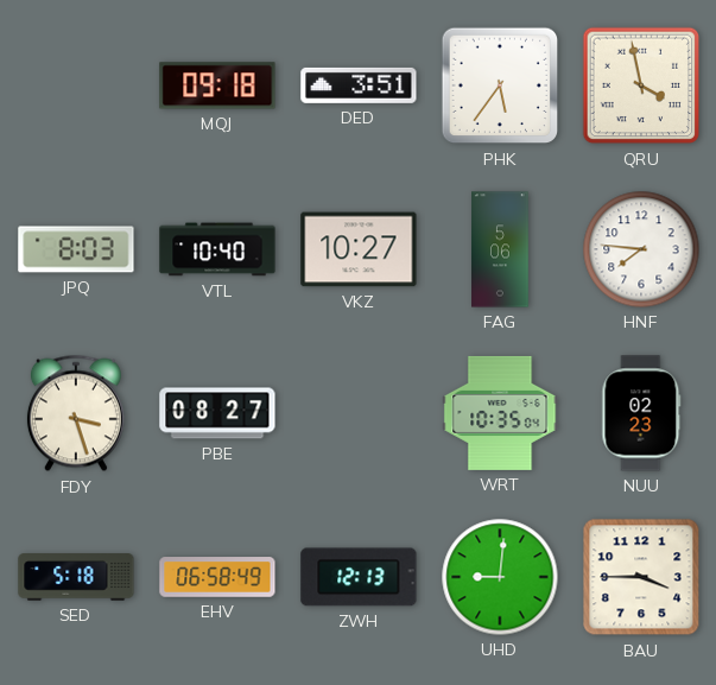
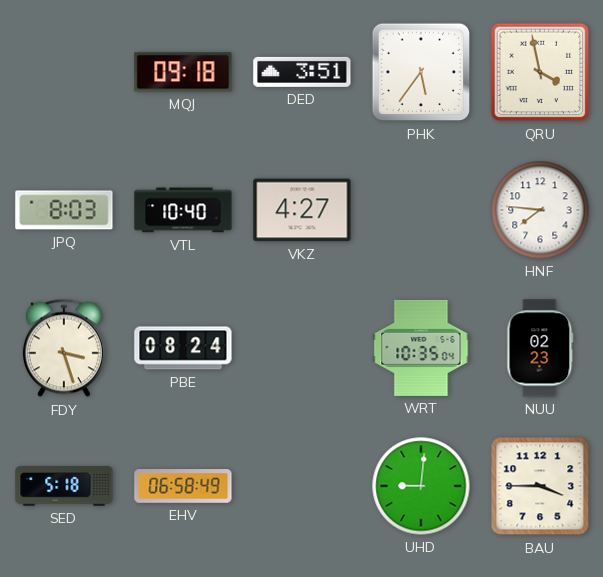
VKZ: 10:27 -> 4:27
FAG: 5:06 -> none
PBE: 08:27 -> 08:24
ZWH: 12:13 -> none
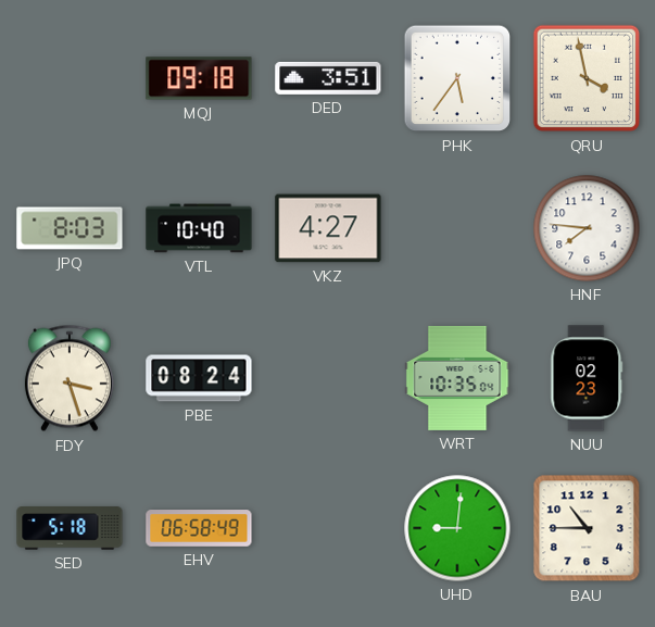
BAU: 3:45 -> 10:45
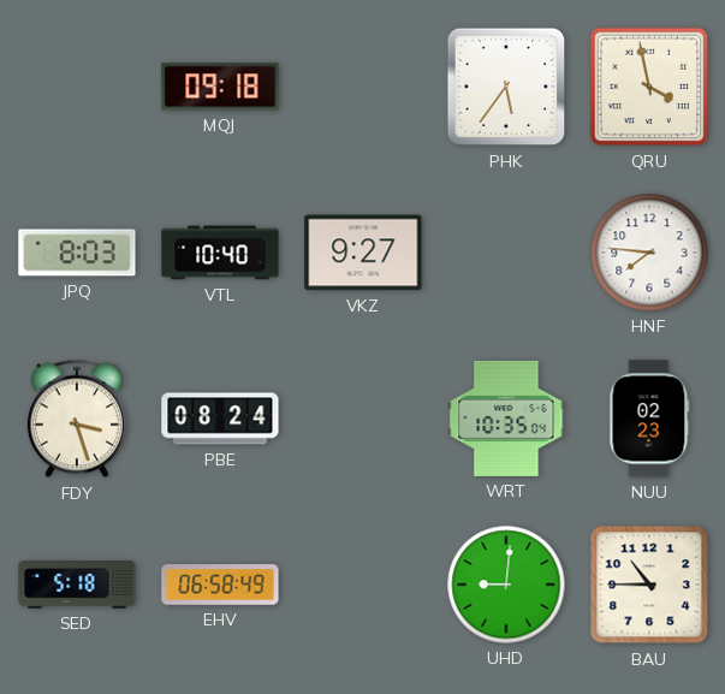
DED: 3:51 -> none
VKZ: 4:27 -> 9:27
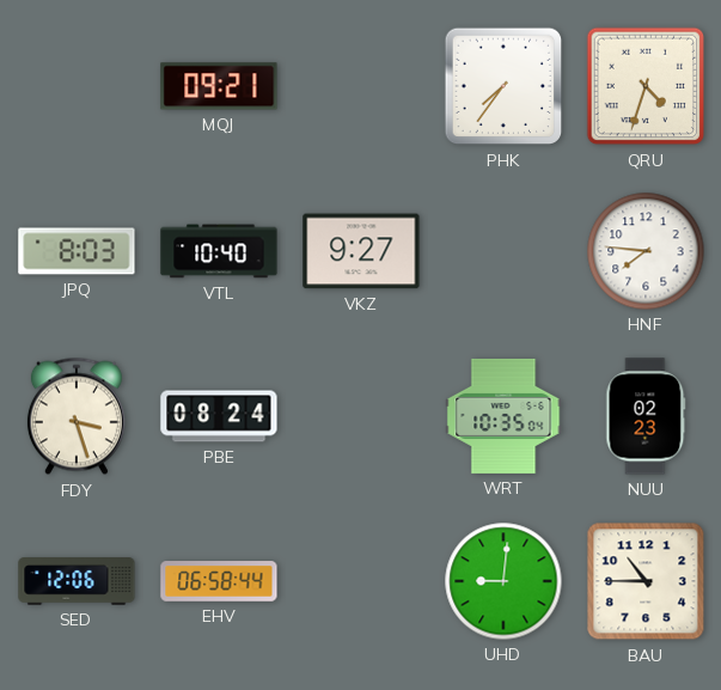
MQJ: 09:18 -> 09:21
PHK: 5:36 -> 7:36
QRU: 3:58 -> 4:33
SED: 5:18 -> 12:06
EHV: 06:58:49 -> 06:58:44
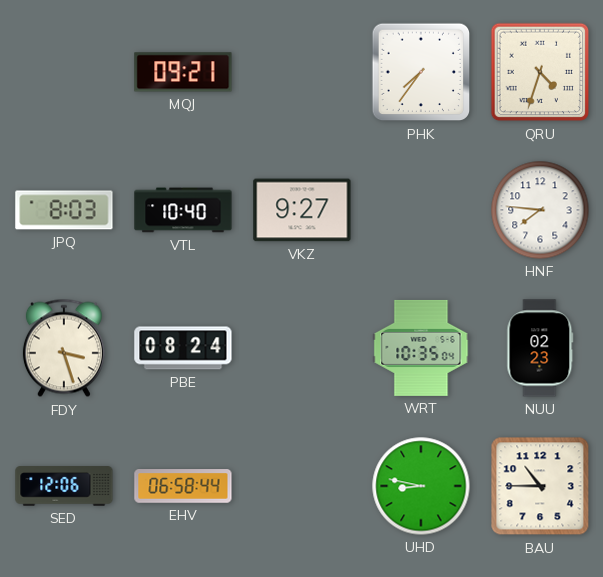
UHD: 9:01 -> 8:47
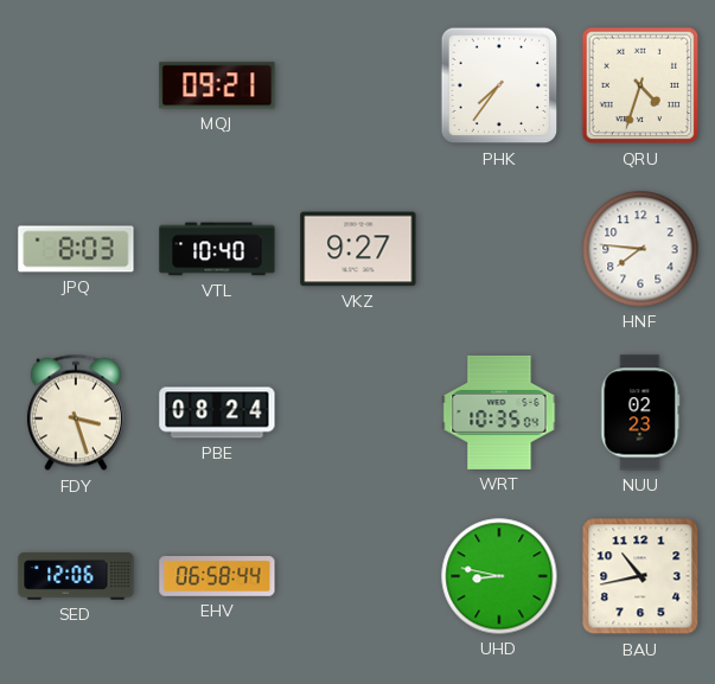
BAU: 10:45 -> 10:43
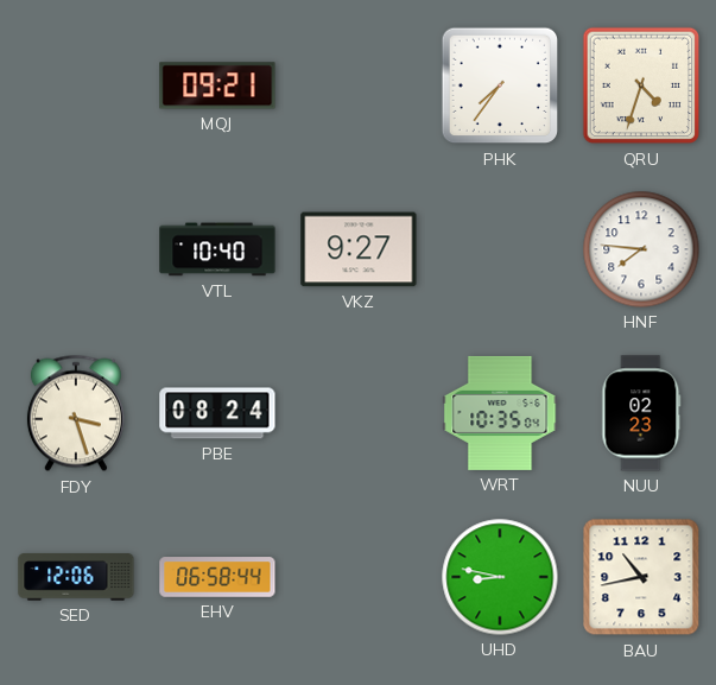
JPQ: 8:03 -> none
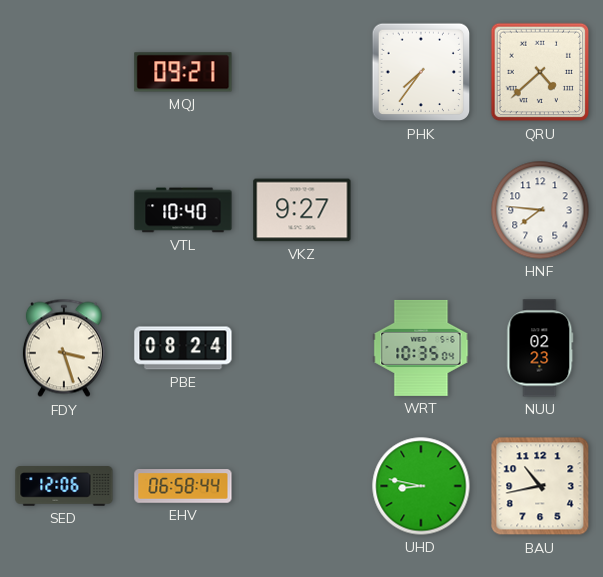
QRU: 4:33 -> 4:38
